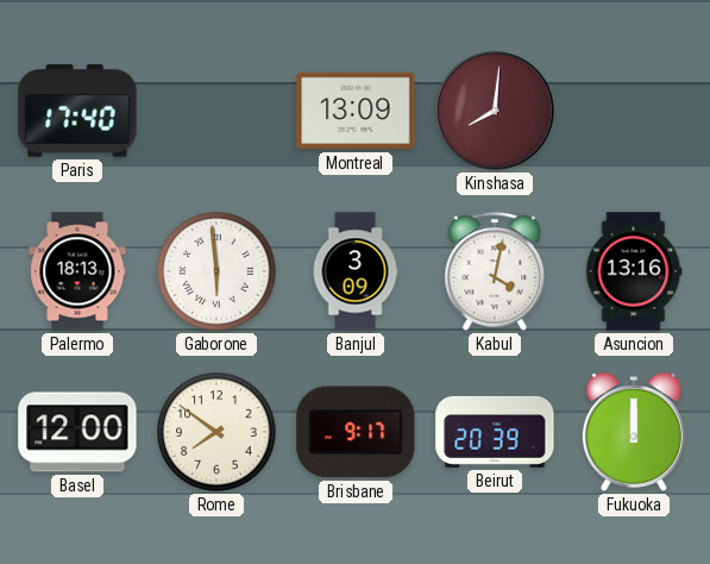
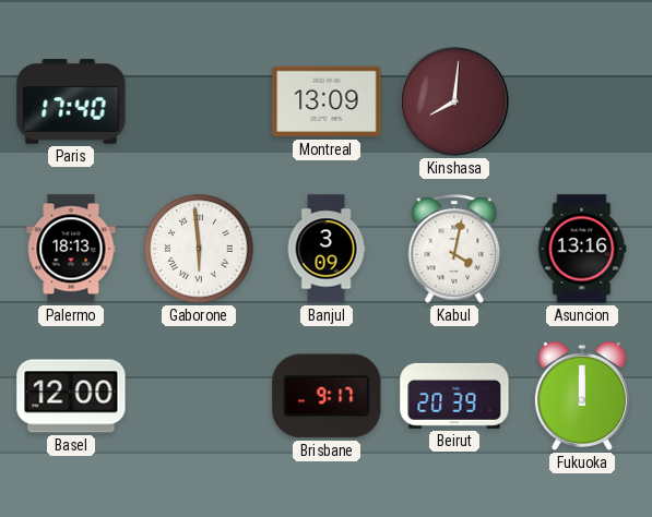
Rome: 7:51 -> none
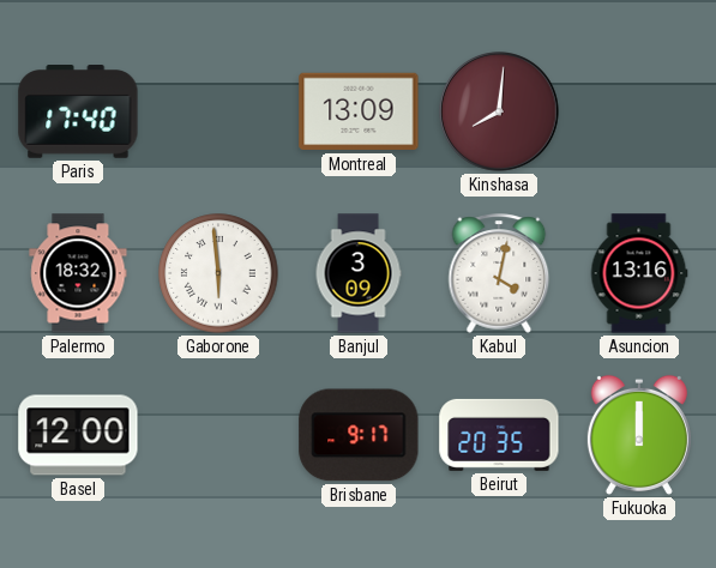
Palermo: 18:13 -> 18:32
Beirut: 20:39 -> 20:35
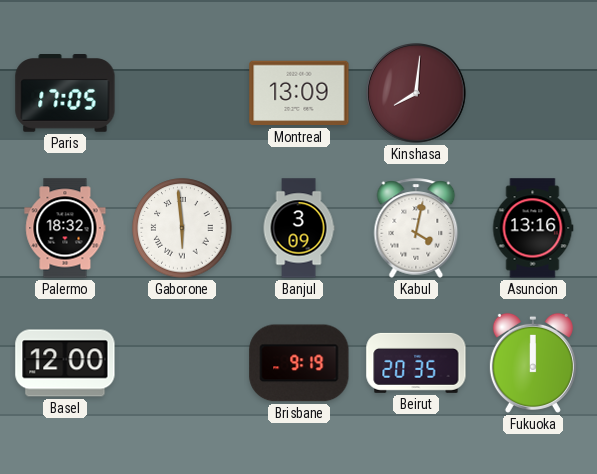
Paris: 17:40 -> 17:05
Brisbane: 9:17 -> 9:19
